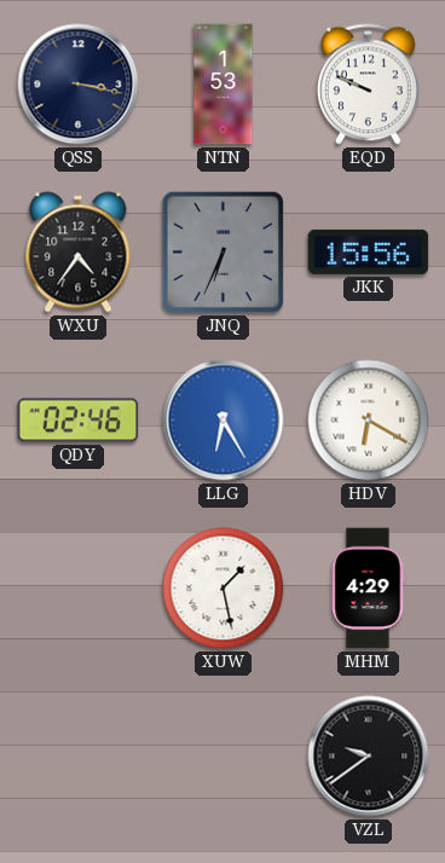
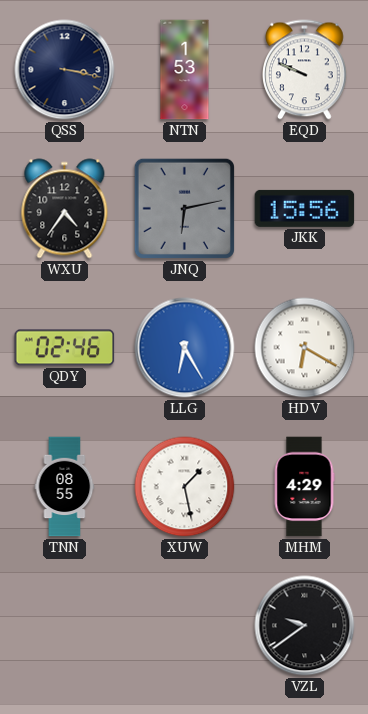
JNQ: 6:34 -> 6:13
TNN: none -> 08:55
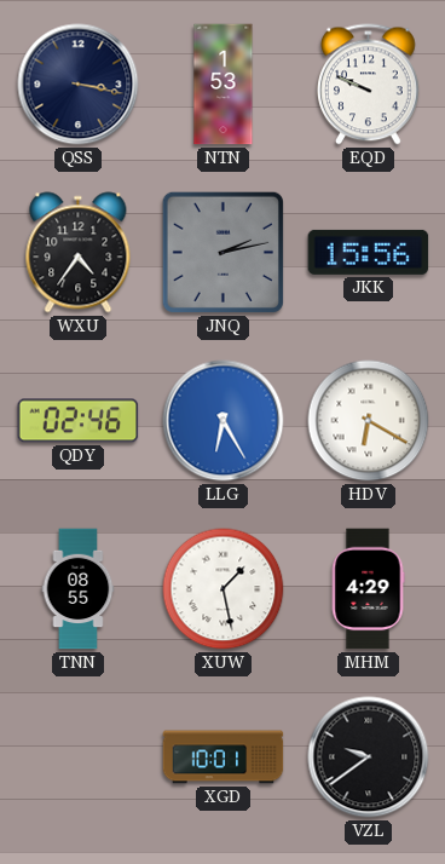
JNQ: 6:13 -> 2:13
XGD: none -> 10:01
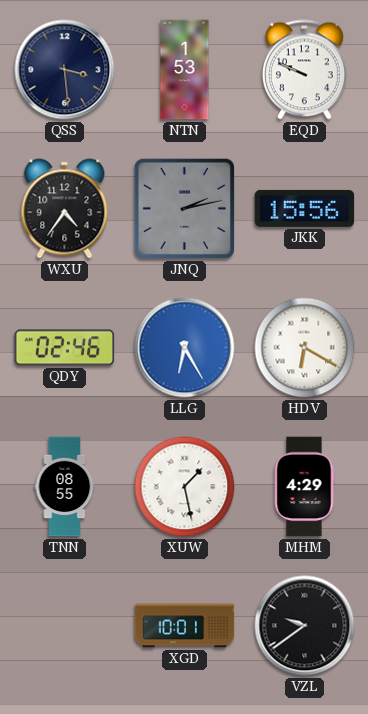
QSS: 3:17 -> 3:29
